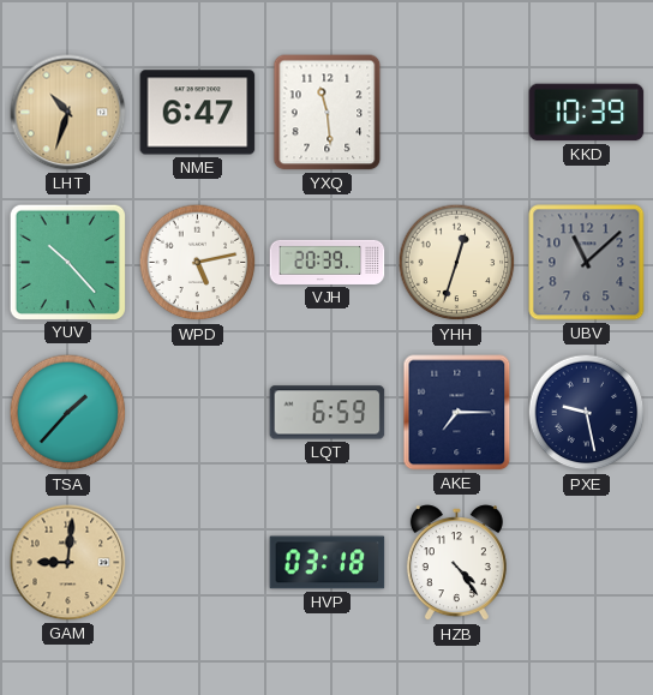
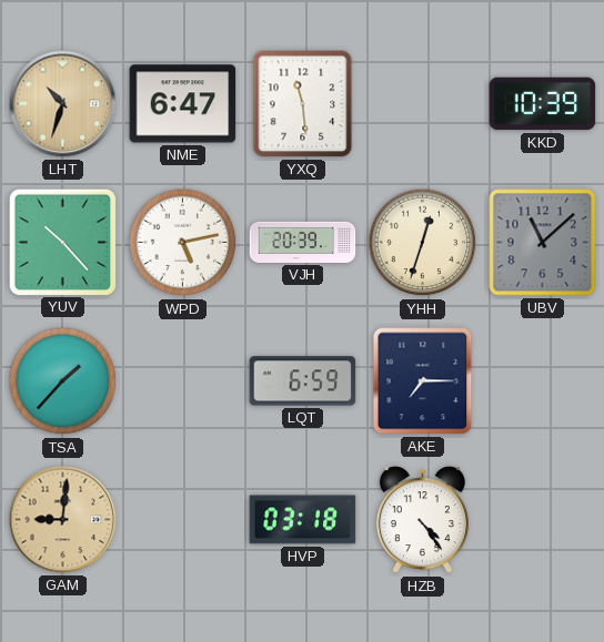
PXE: 9:28 -> none
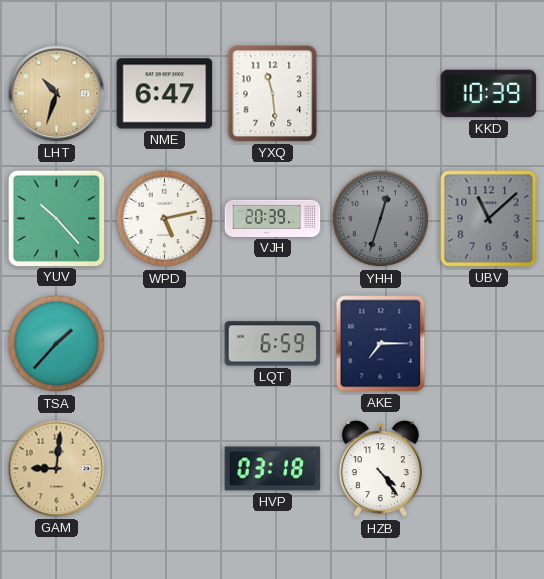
YHH dial: cream -> grey
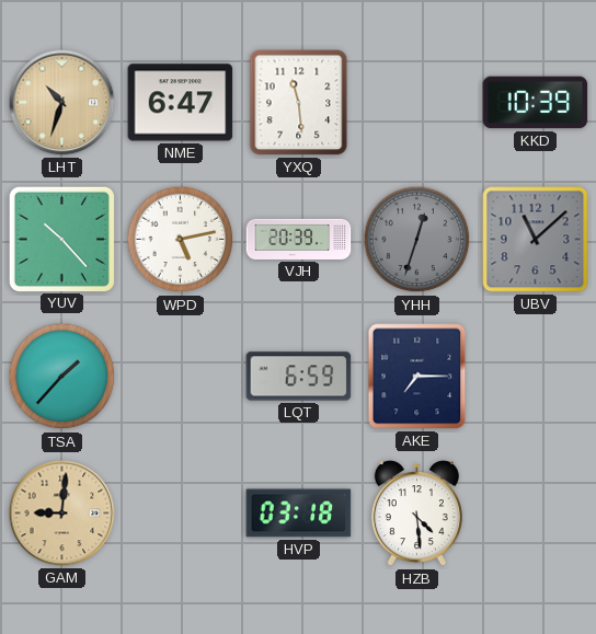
HZB: 4:24 -> 4:29
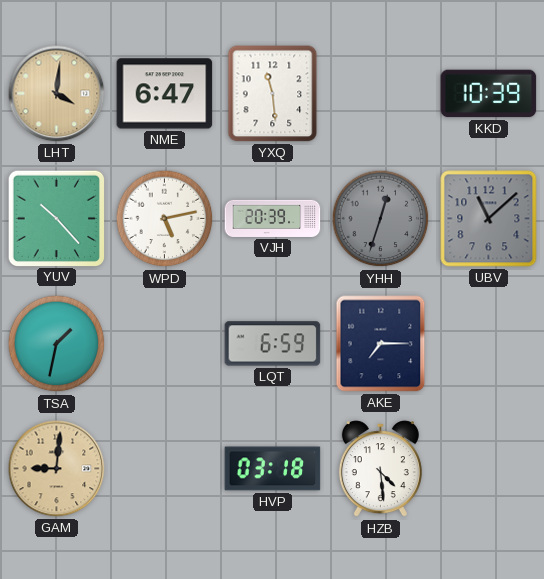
LHT: 10:33 -> 4:01
TSA: 1:37 -> 1:32
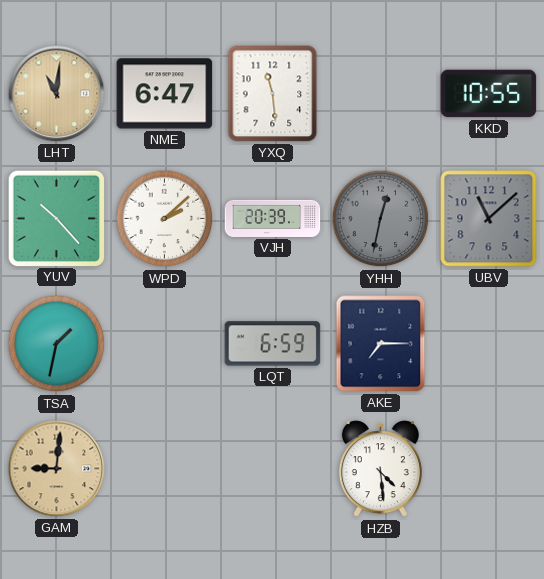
LHT: 4:01 -> 11:01
KKD: 10:39 -> 10:55
WPD: 5:13 -> 2:08
YHH: 12:33 -> 12:32
HVP: 03:18 -> none
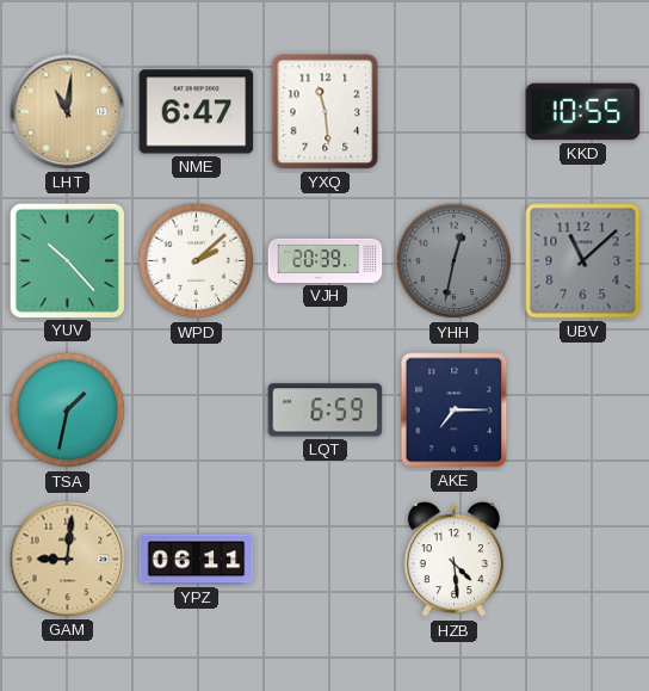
YPZ: none -> 06:11
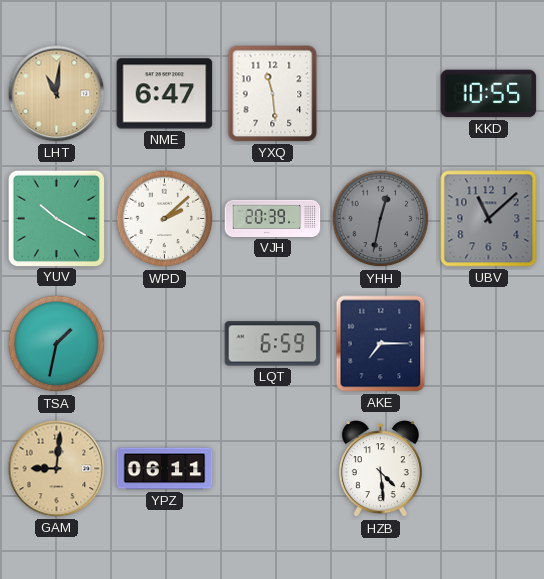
YUV: 10:23 -> 10:20
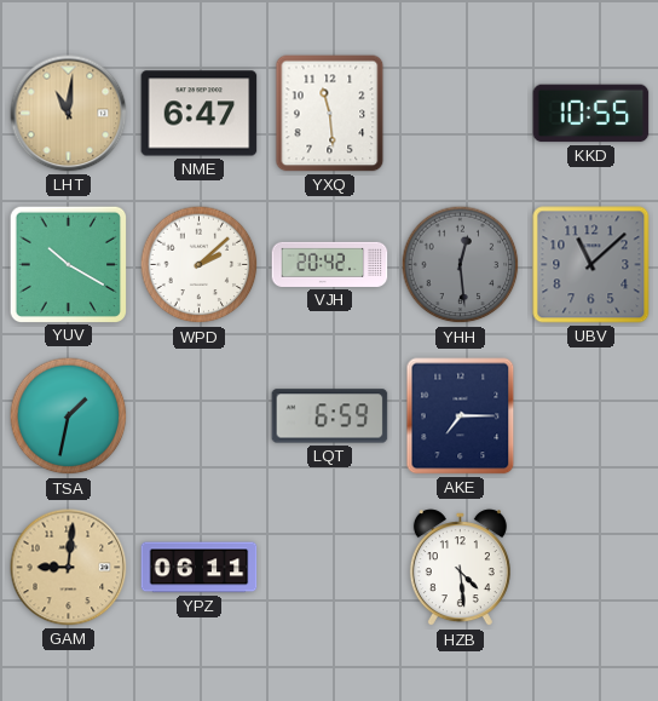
VJH: 20:39 -> 20:42
YHH: 12:32 -> 12:29
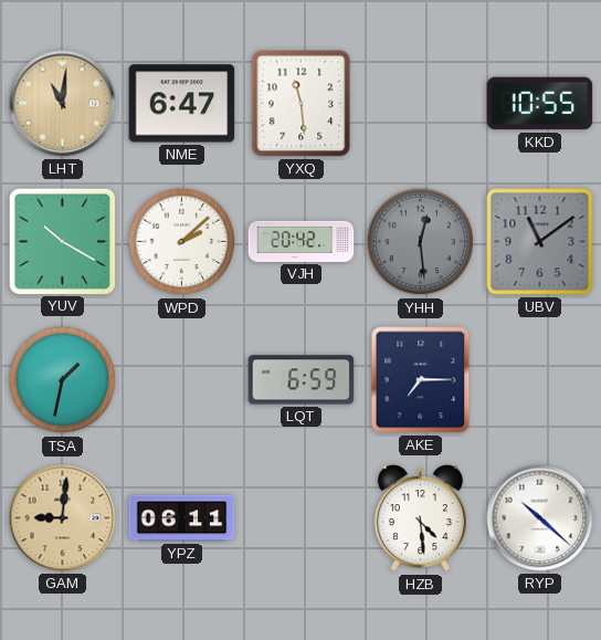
UBV: 11:08 -> 11:09
RYP: none -> 10:22
